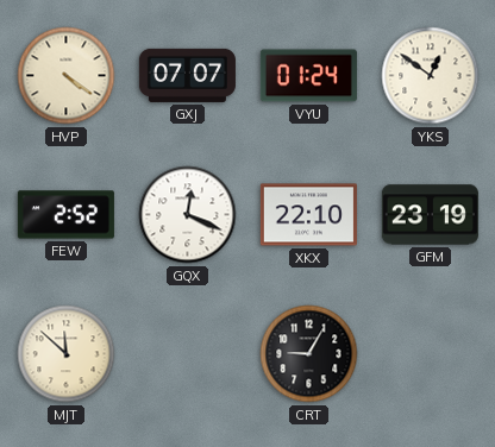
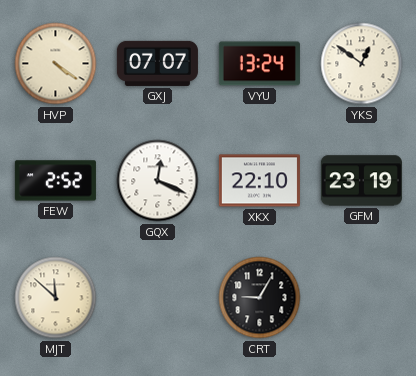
VYU: 01:24 -> 13:24
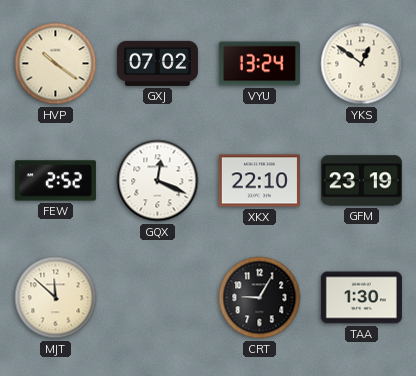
HVP: 4:21 -> 10:21
GXJ: 07:07 -> 07:02
TAA: none -> 1:30
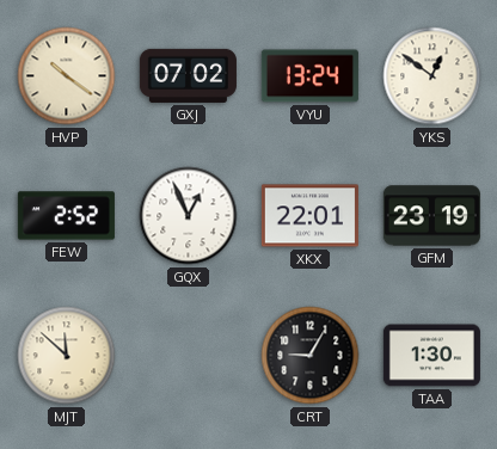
GQX: 12:19 -> 12:56
XKX: 22:10 -> 22:01
